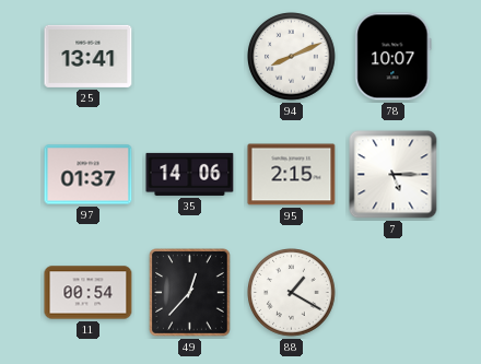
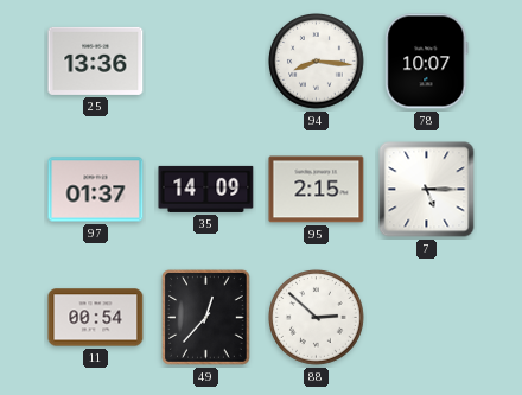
25: 13:41 -> 13:36
94: 8:11 -> 8:16
35: 14:06 -> 14:09
88: 1:20 -> 2:52
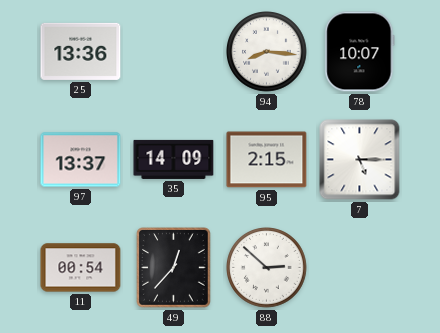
97: 01:37 -> 13:37
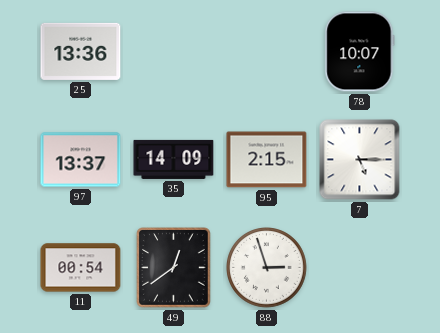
94: 8:16 -> none
49: 12:37 -> 12:39
88: 2:52 -> 2:57
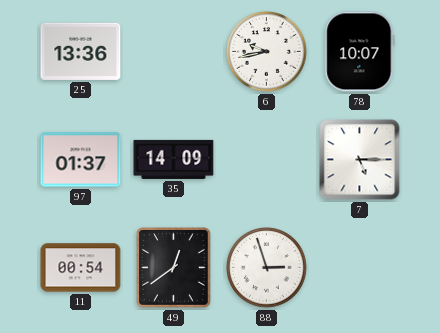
6: none -> 9:43
97: 13:37 -> 01:37
95: 2:15 -> none
